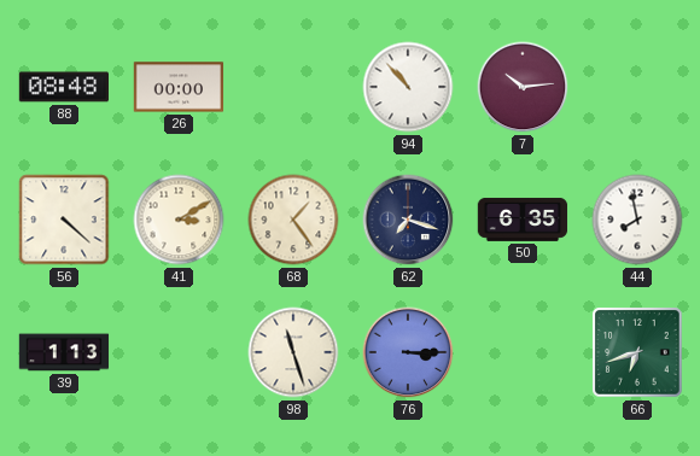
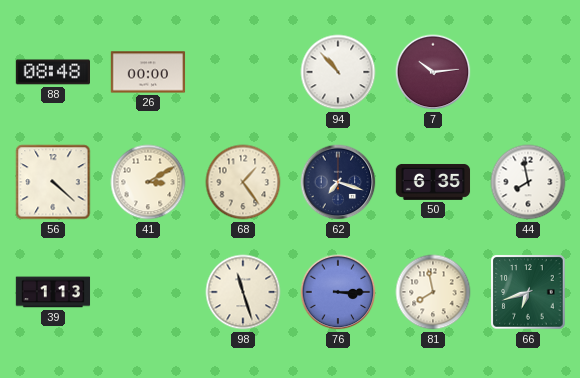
81: none -> 7:58
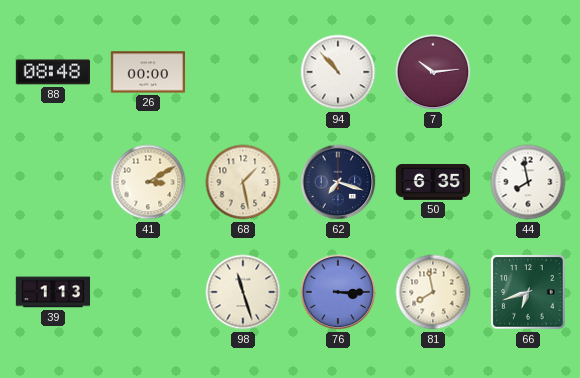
56: 4:22 -> none
68: 1:24 -> 1:28
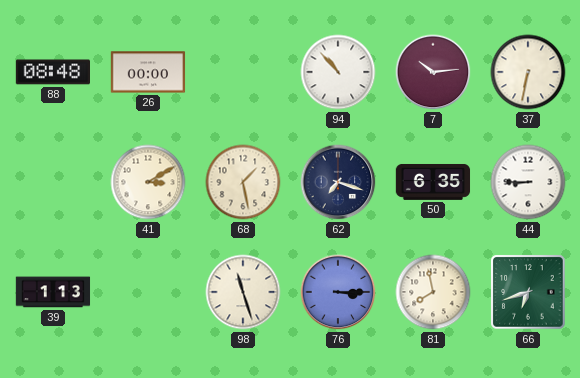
37: none -> 6:32
44: 7:58 -> 8:45
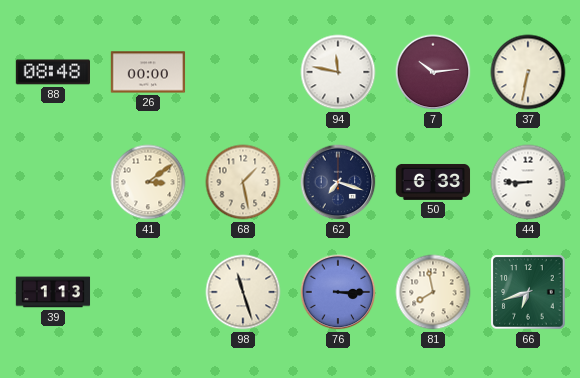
94: 10:53 -> 11:47
41: 3:10 -> 3:09
50: 6:35 -> 6:33
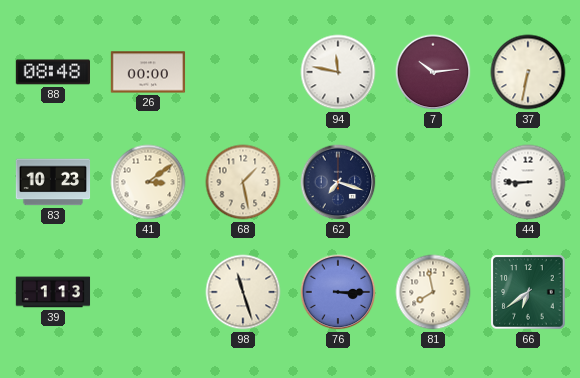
83: none -> 10:23
50: 6:33 -> none
66: 6:42 -> 6:39
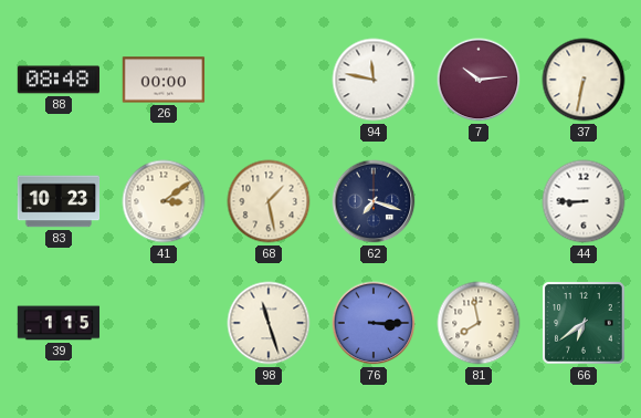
39: 1:13 -> 1:15
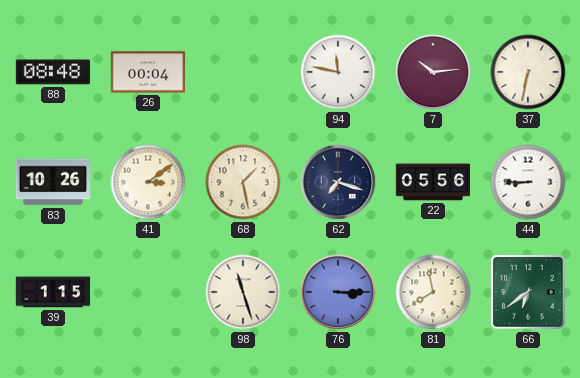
26: 00:00 -> 00:04
83: 10:23 -> 10:26
22: none -> 05:56
